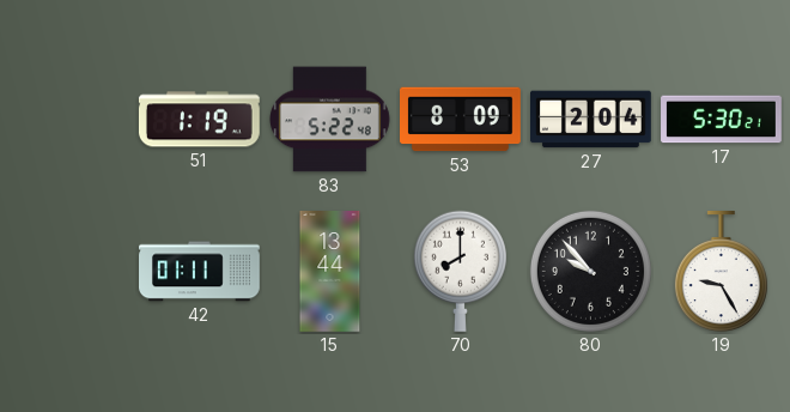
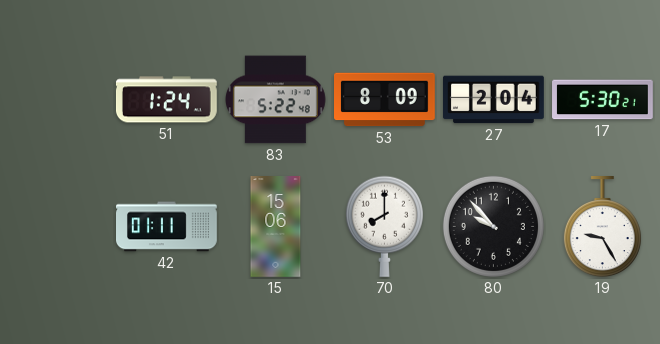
51: 1:19 -> 1:24
15: 13:44 -> 15:06
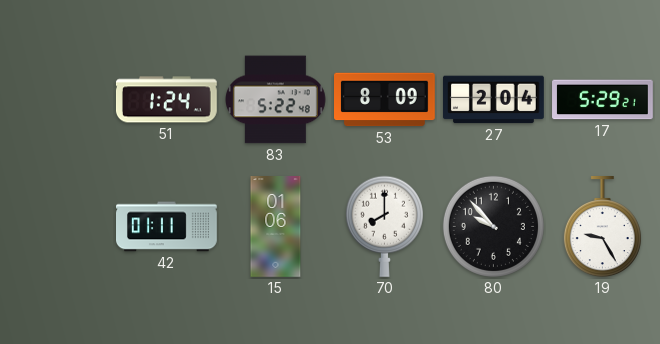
17: 5:30 -> 5:29
15: 15:06 -> 01:06
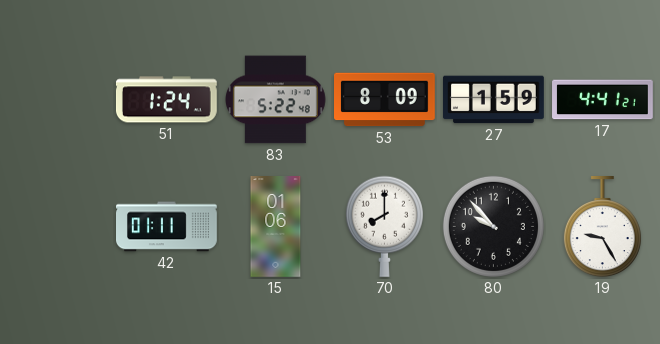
27: 2:04 -> 1:59
17: 5:29 -> 4:41
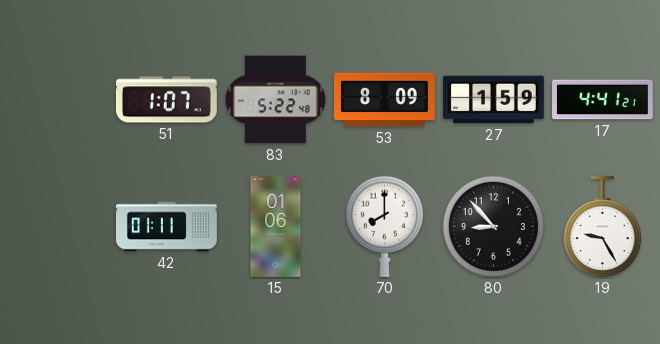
51: 1:24 -> 1:07
80: 9:53 -> 8:53
